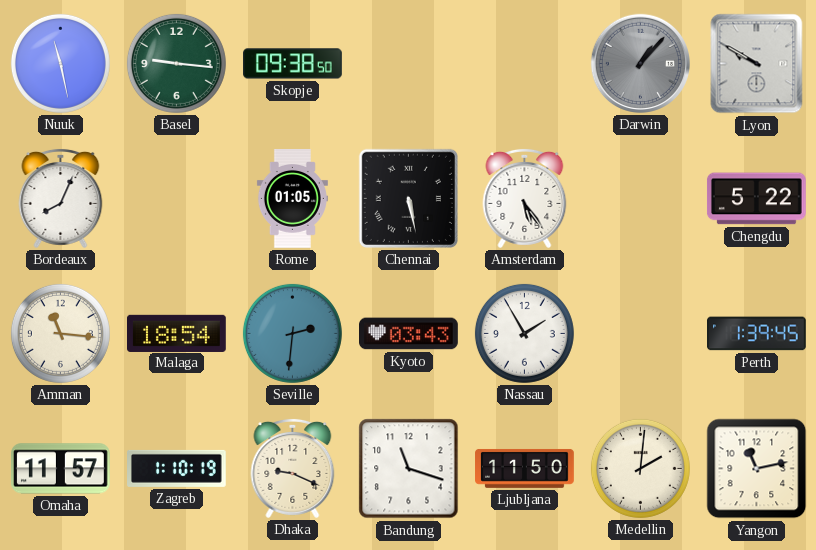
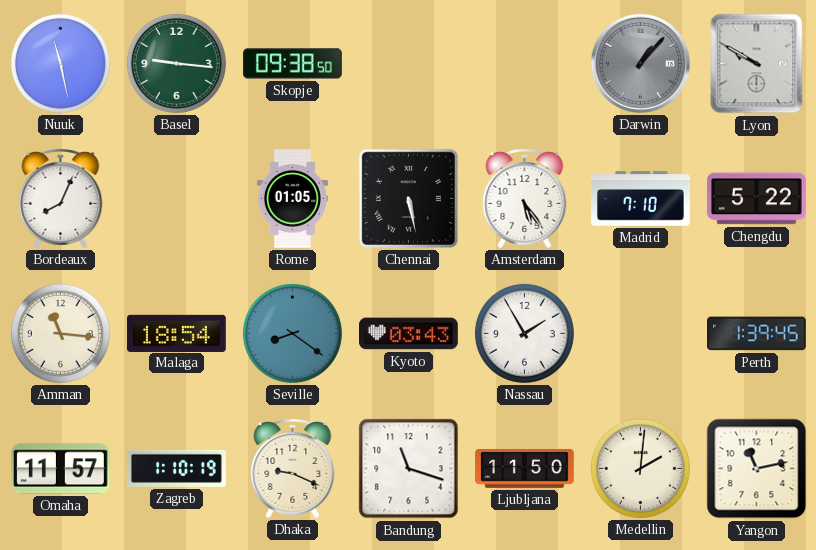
Madrid: none -> 7:10
Seville: 2:31 -> 8:21
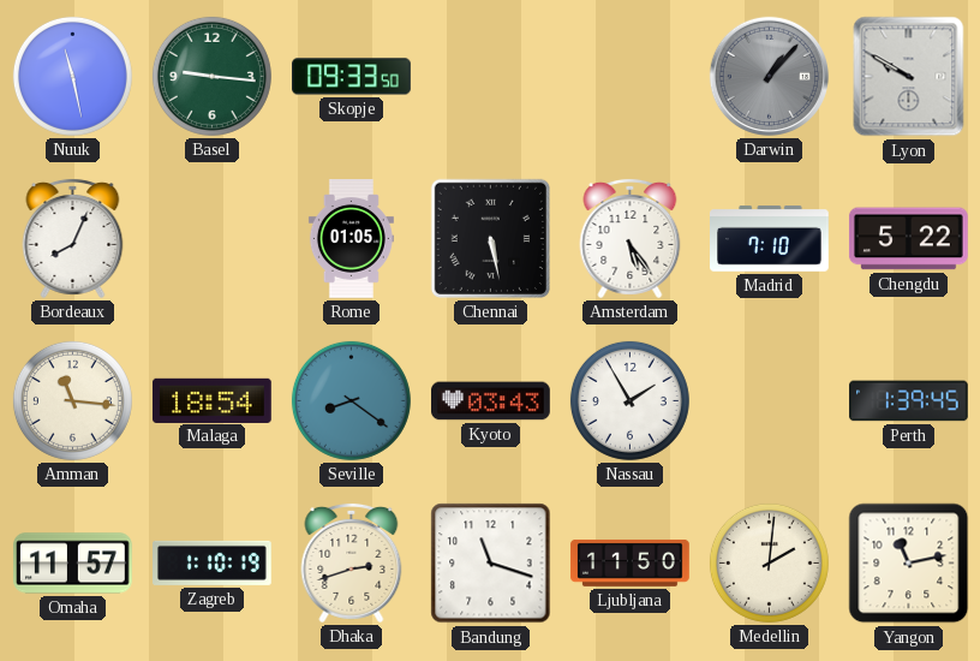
Skopje: 09:38 -> 09:33
Dhaka: 9:19 -> 2:42
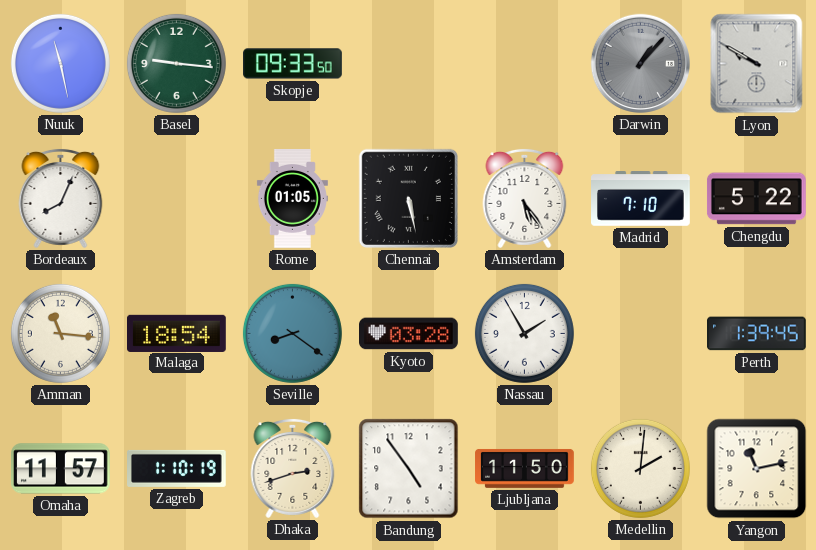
Kyoto: 03:43 -> 03:28
Bandung: 11:18 -> 4:54
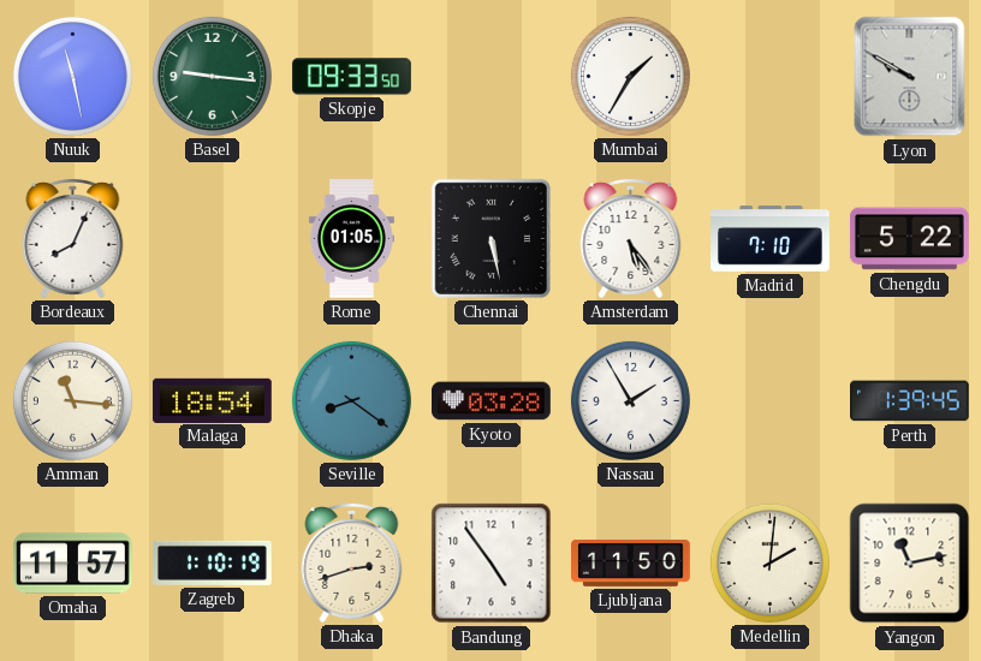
Mumbai: none -> 1:35
Darwin: 1:07 -> none
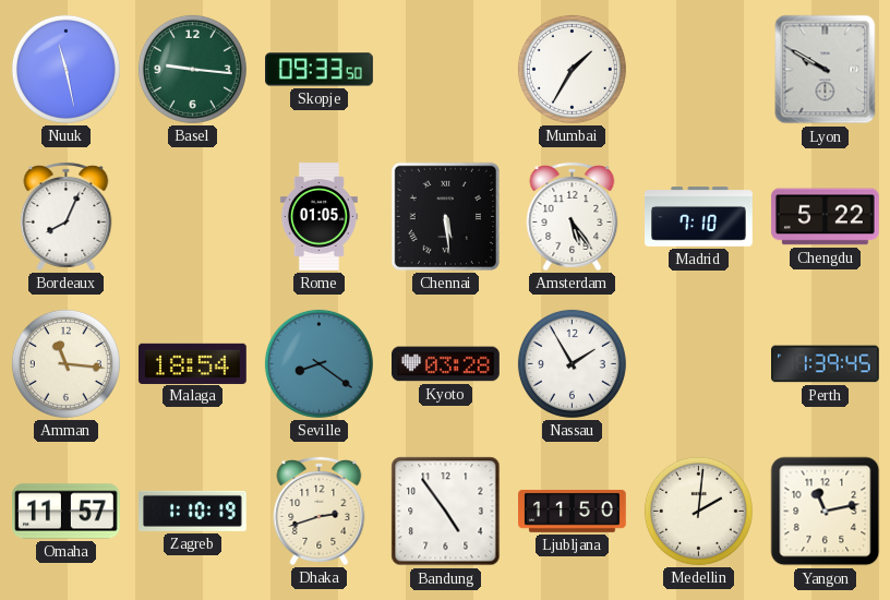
Chennai: 5:28 -> 5:29
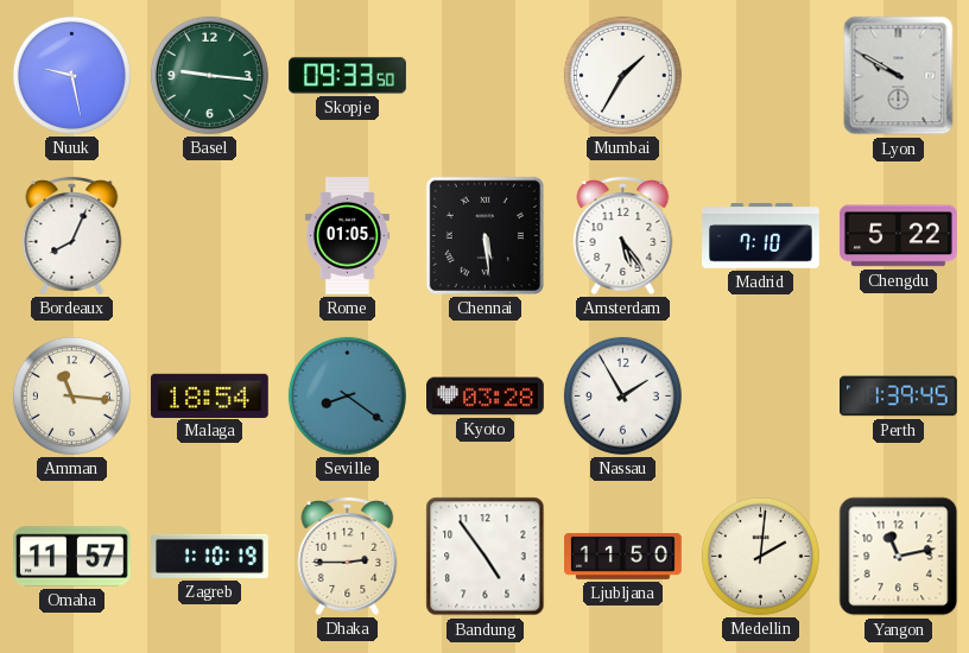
Nuuk: 11:28 -> 9:28
Dhaka: 2:42 -> 2:45
